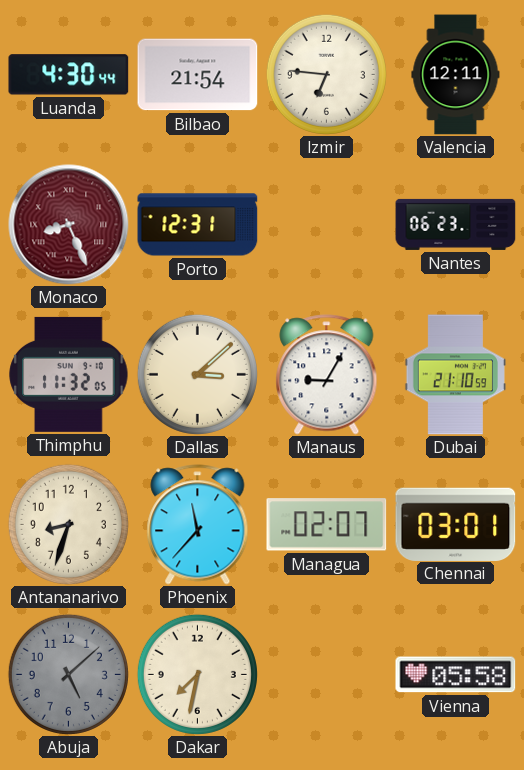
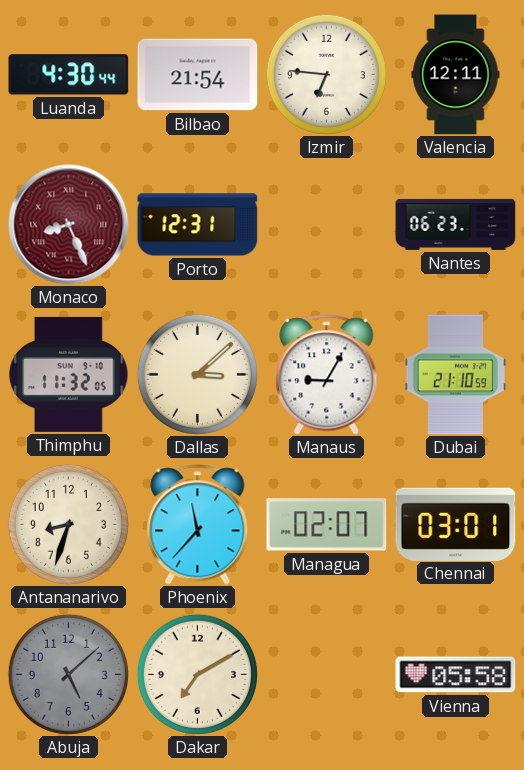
Dakar: 7:32 -> 7:10
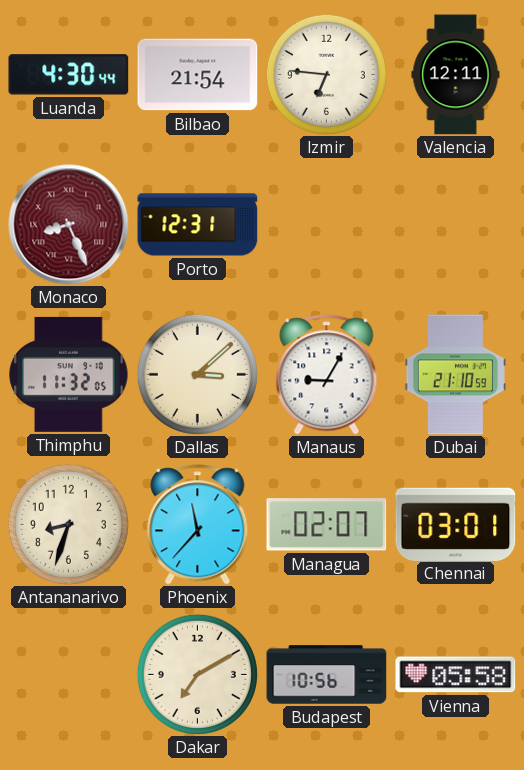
Nantes: 06:23 -> none
Abuja: 5:08 -> none
Budapest: none -> 10:56
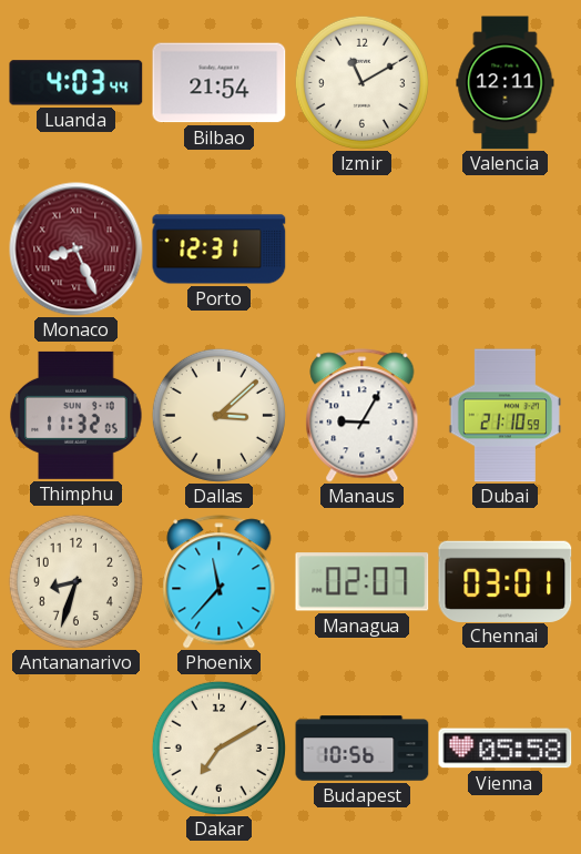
Luanda: 4:30 -> 4:03
Izmir: 6:46 -> 11:10
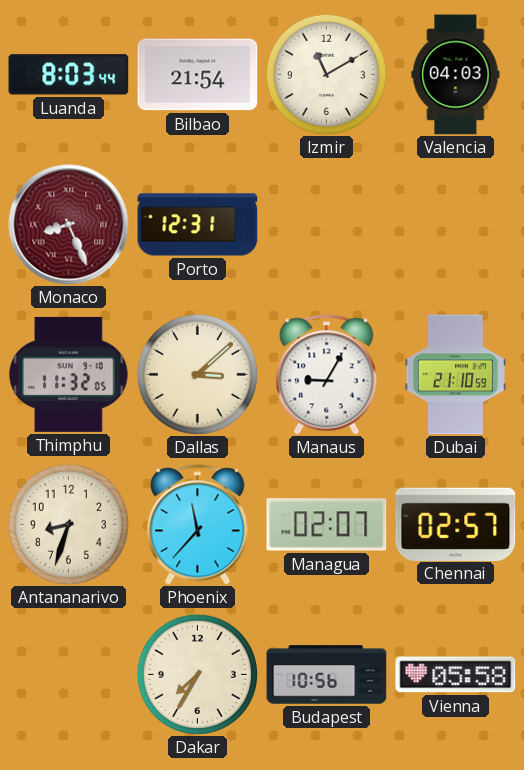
Luanda: 4:03 -> 8:03
Valencia: 12:11 -> 04:03
Chennai: 03:01 -> 02:57
Dakar: 7:10 -> 7:35
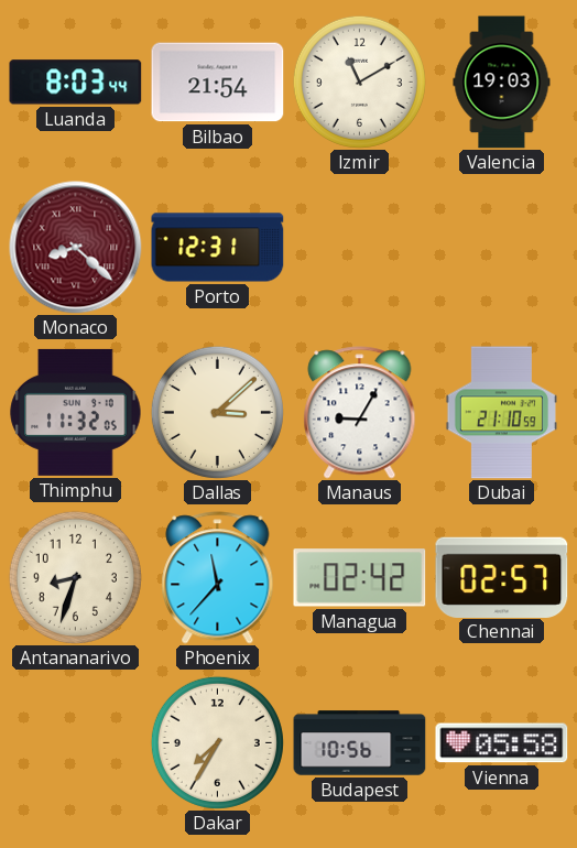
Valencia: 04:03 -> 19:03
Monaco: 8:26 -> 8:22
Managua: 02:07 -> 02:42
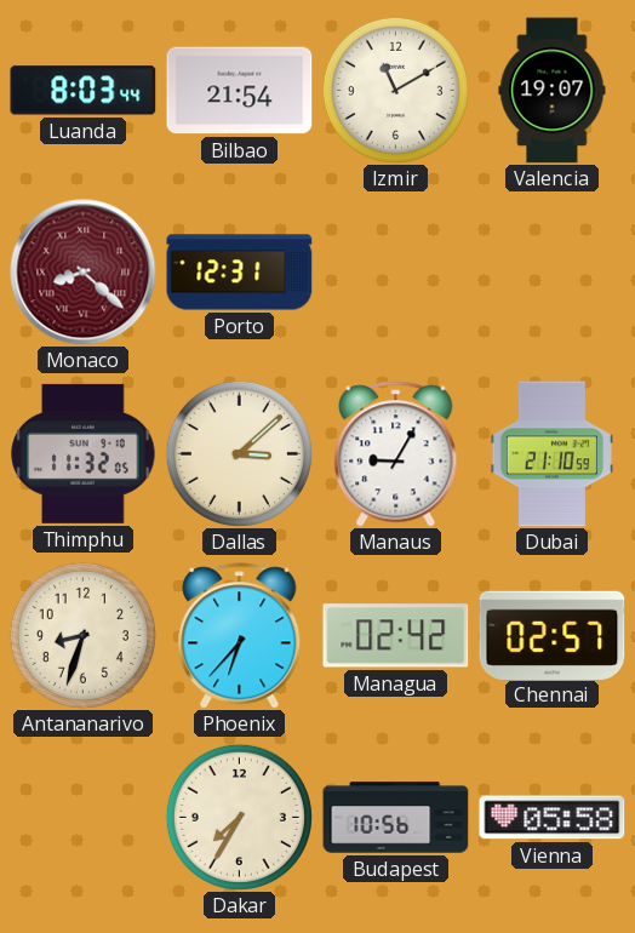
Valencia: 19:03 -> 19:07
Phoenix: 11:37 -> 6:37
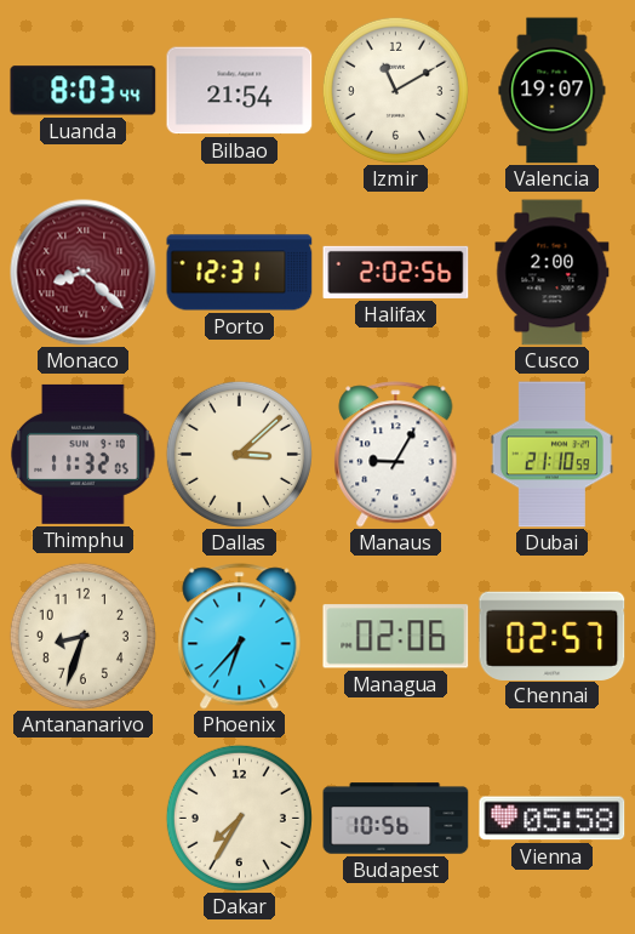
Halifax: none -> 2:02
Cusco: none -> 2:00
Managua: 02:42 -> 02:06
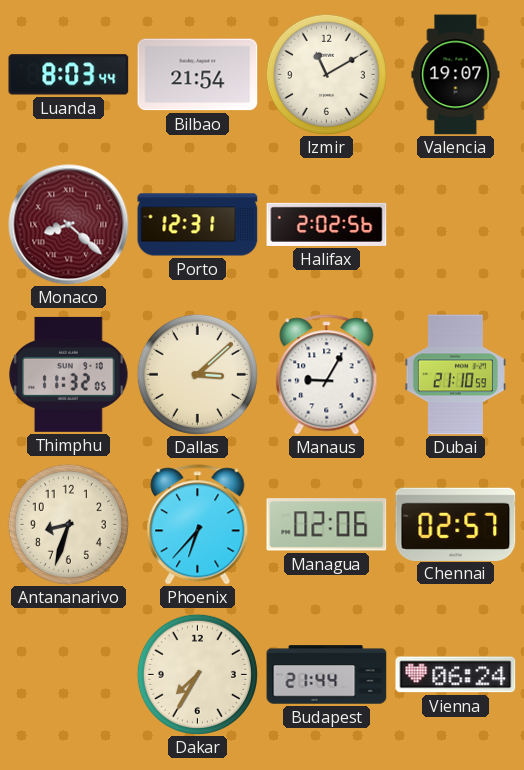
Cusco: 2:00 -> none
Budapest: 10:56 -> 21:44
Vienna: 05:58 -> 06:24
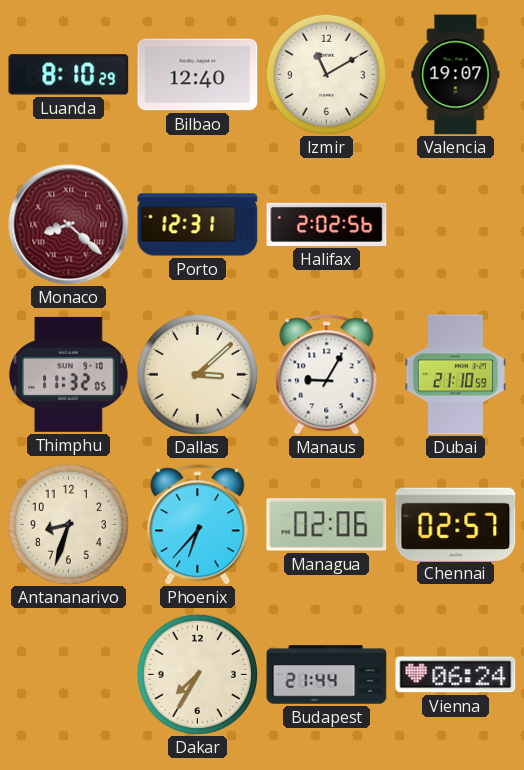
Luanda: 8:03 -> 8:10
Bilbao: 21:54 -> 12:40
